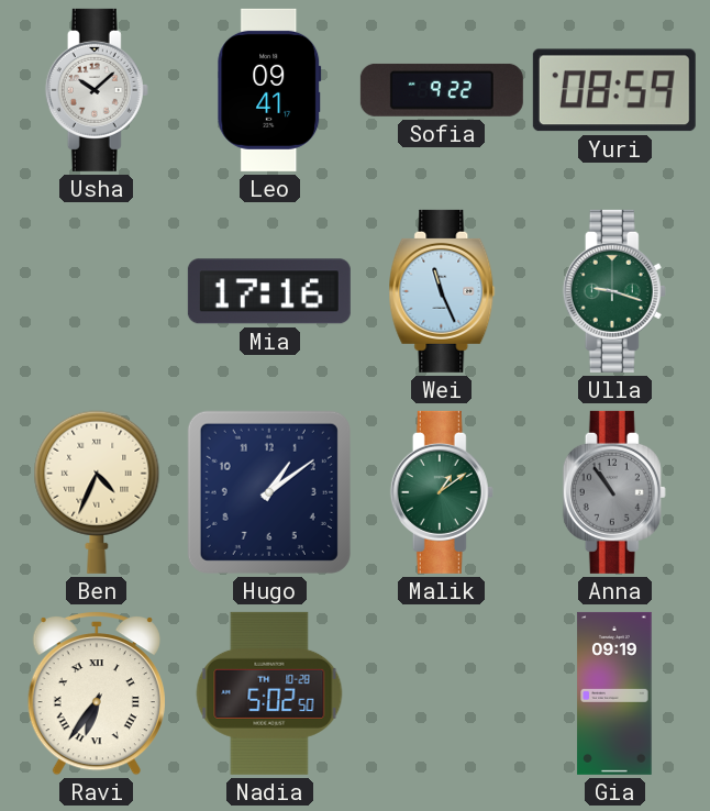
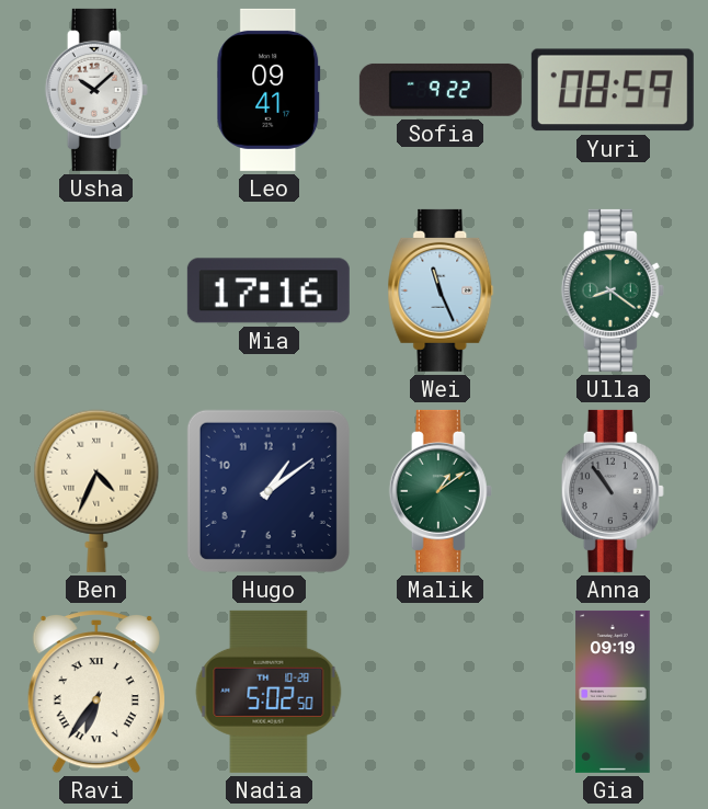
Ulla: 9:18 -> 8:21
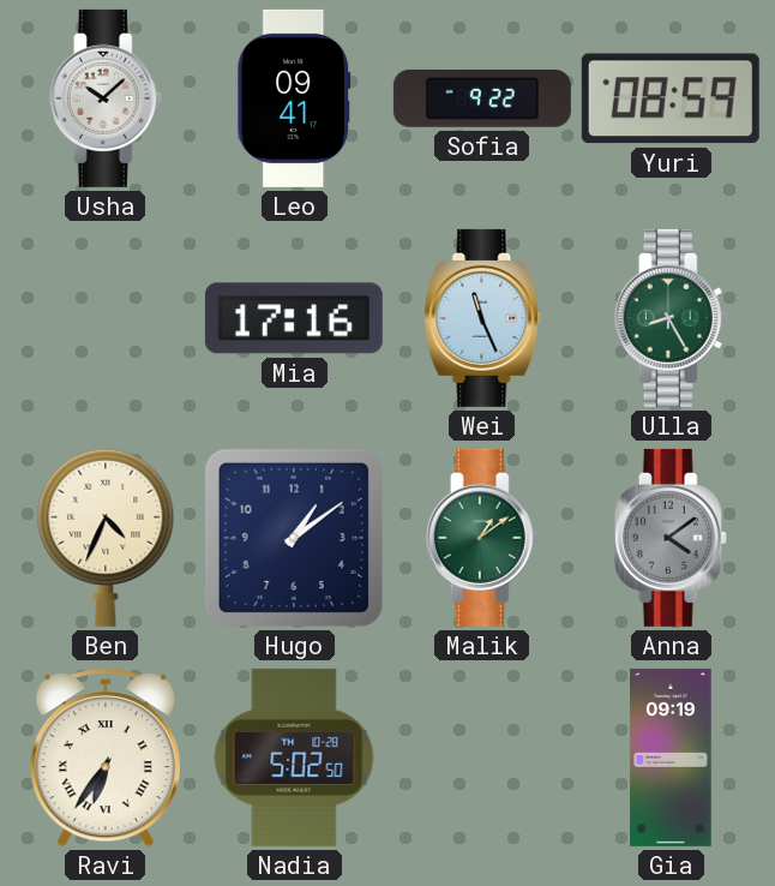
Ulla: 8:21 -> 8:25
Anna: 10:54 -> 4:09
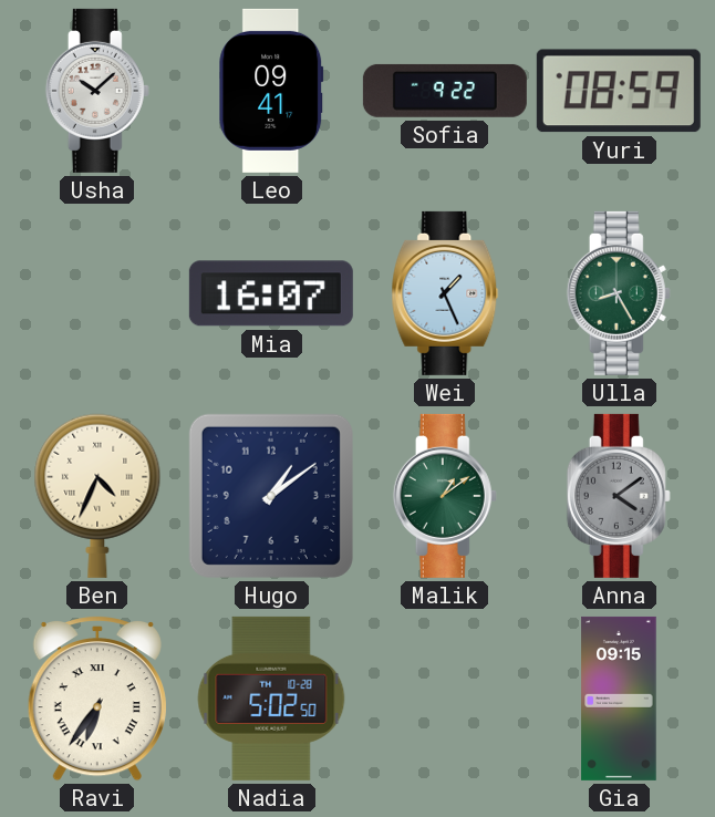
Mia: 17:16 -> 16:07
Wei: 11:26 -> 1:26
Gia: 09:19 -> 09:15
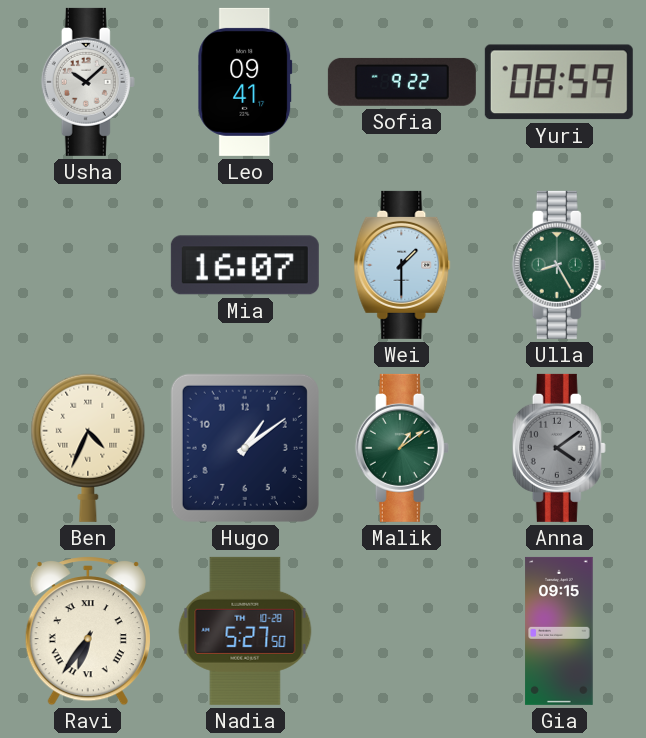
Wei: 1:26 -> 1:30
Nadia: 5:02 -> 5:27
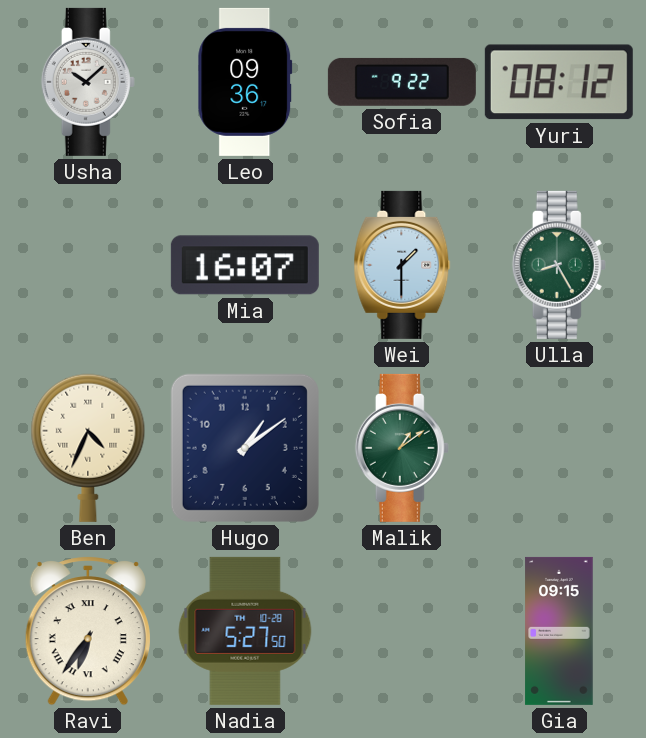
Leo: 09:41 -> 09:36
Yuri: 08:59 -> 08:12
Anna: 4:09 -> none
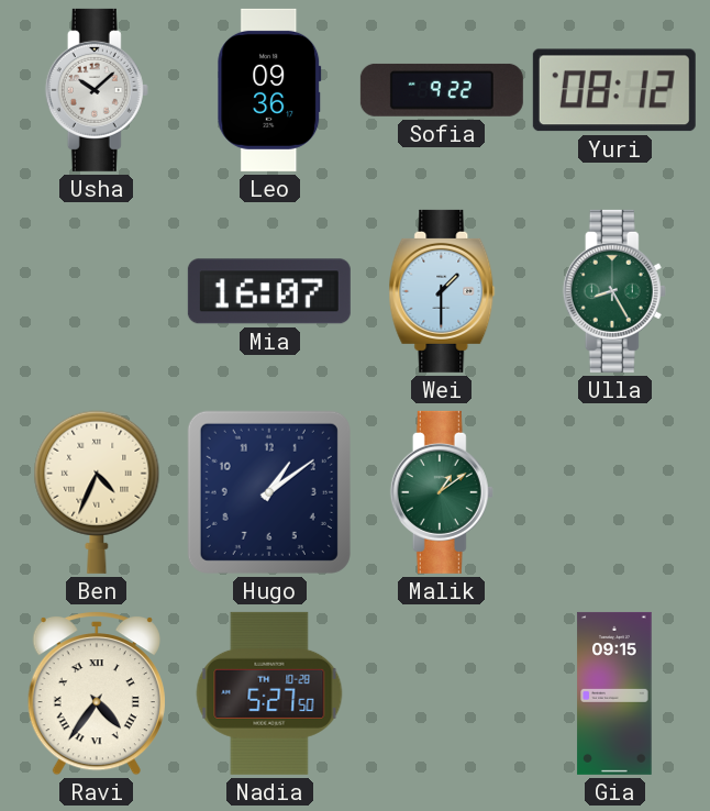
Ravi: 6:36 -> 4:36
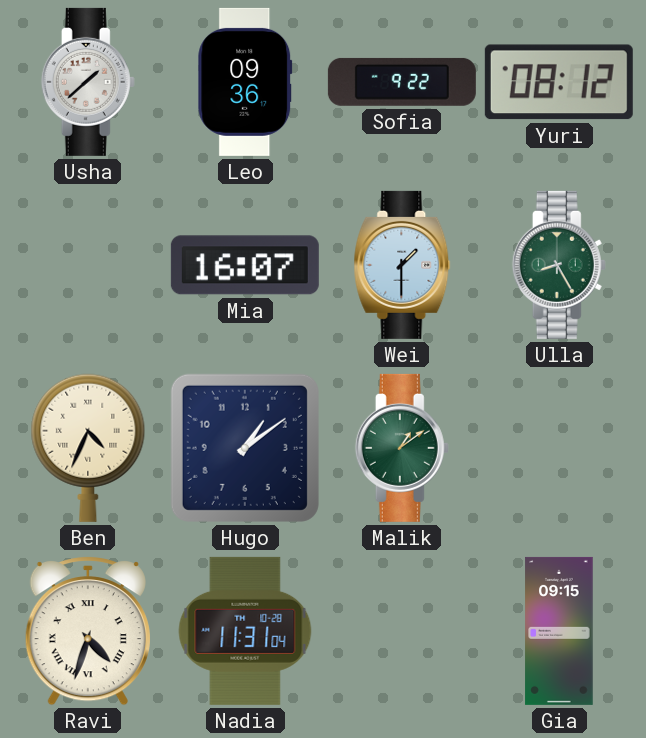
Usha: 10:08 -> 1:38
Ravi: 4:36 -> 4:33
Nadia: 5:27 -> 11:31
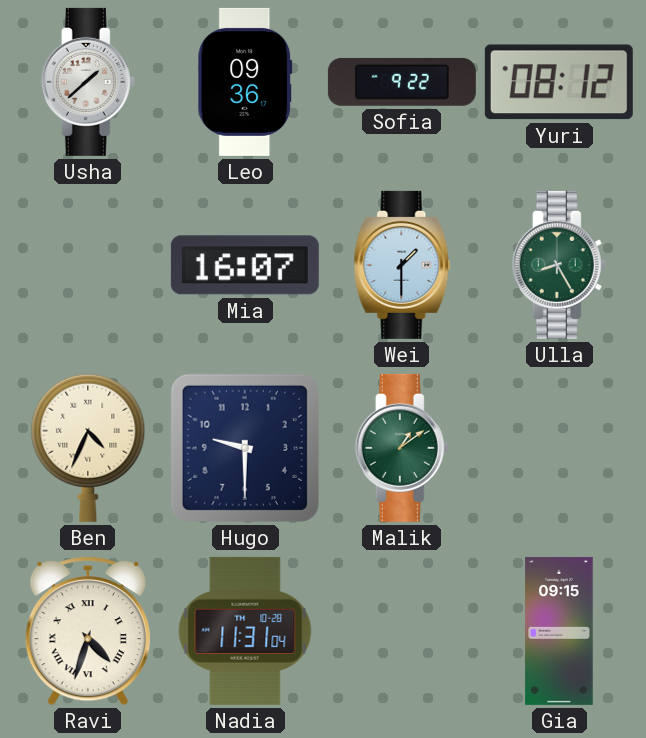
Hugo: 1:09 -> 9:30
